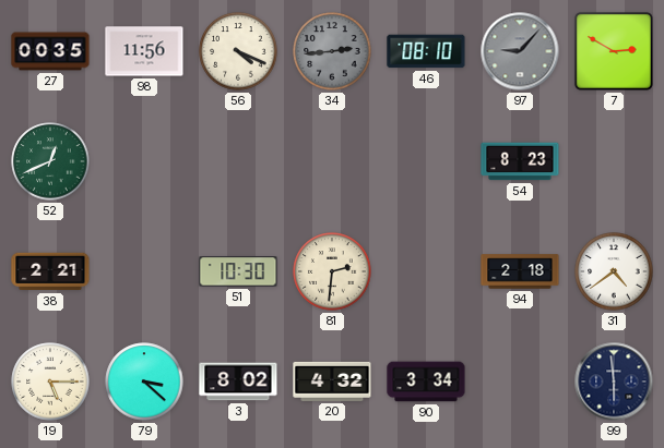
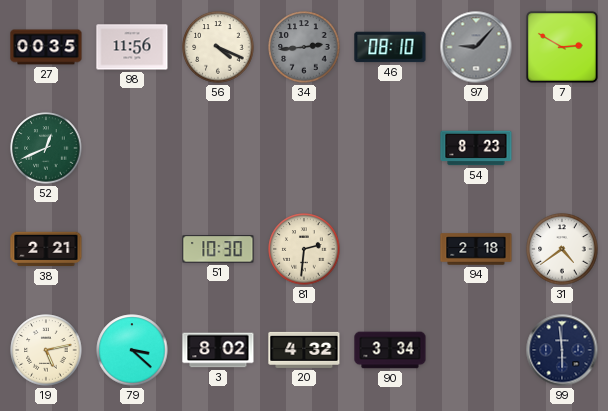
19: 5:15 -> 5:13
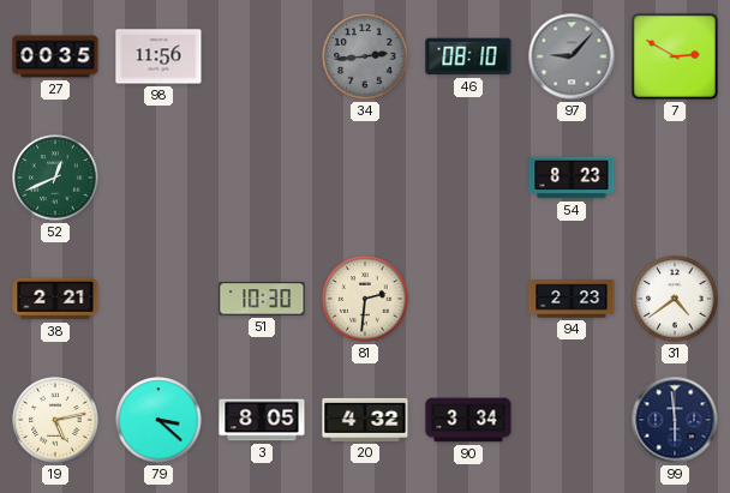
56: 4:19 -> none
94: 2:18 -> 2:23
3: 8:02 -> 8:05
